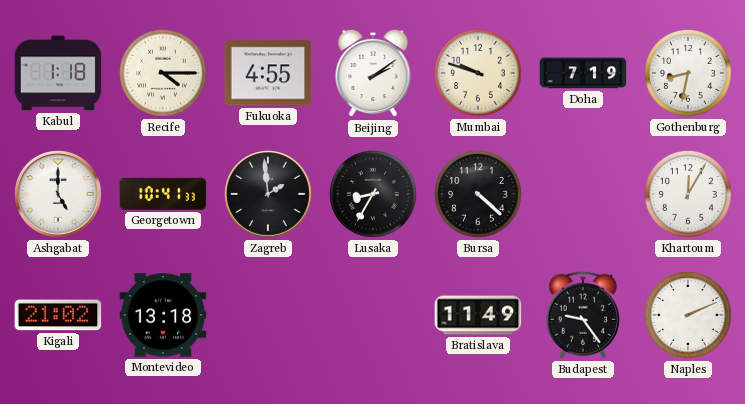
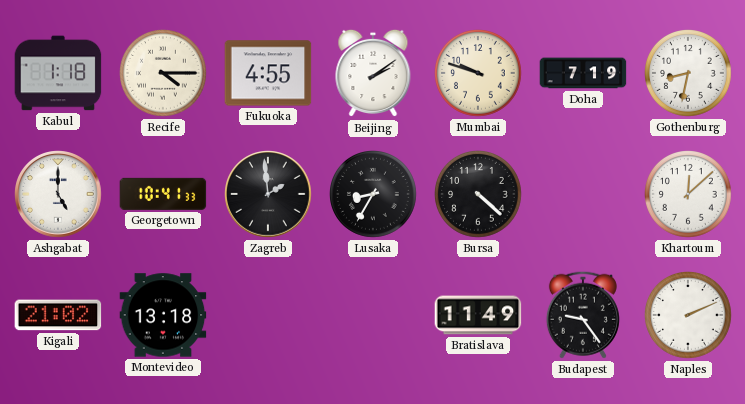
Khartoum: 12:05 -> 12:08
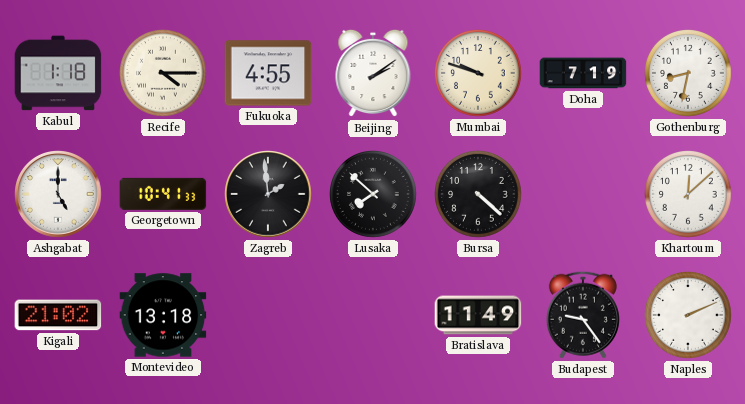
Lusaka: 8:35 -> 7:52
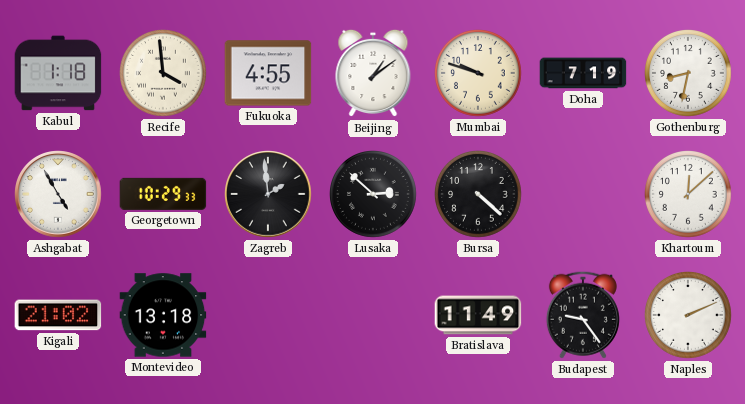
Recife: 4:15 -> 3:59
Beijing: 2:09 -> 1:09
Ashgabat: 5:00 -> 4:55
Georgetown: 10:41 -> 10:29
Lusaka: 7:52 -> 2:52
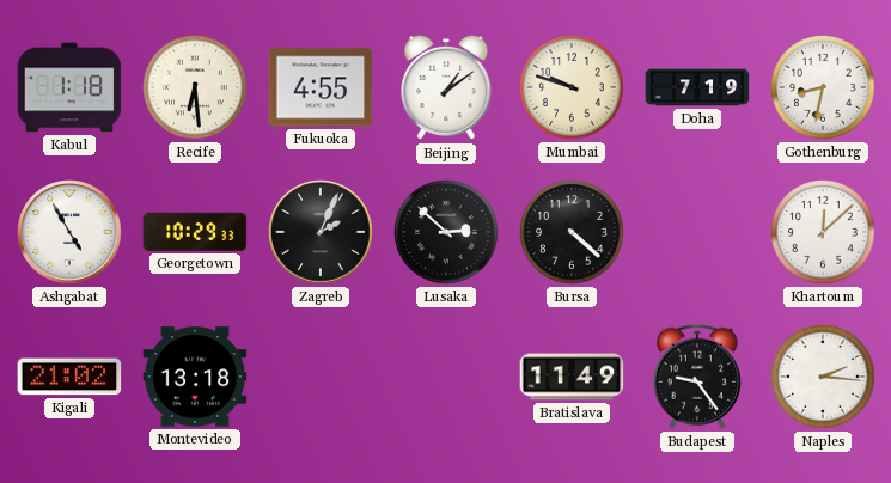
Recife: 3:59 -> 6:29
Zagreb: 1:59 -> 2:04
Naples: 2:11 -> 2:16
